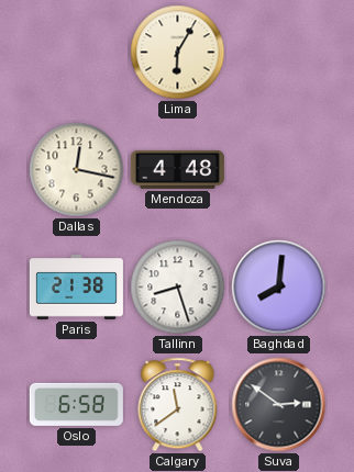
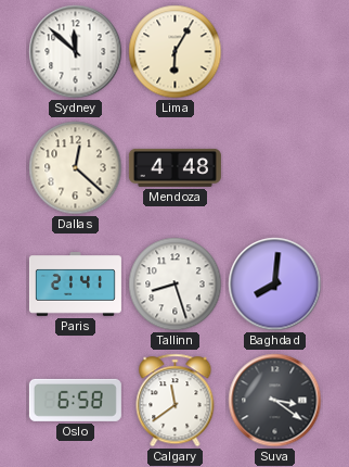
Sydney: none -> 11:52
Dallas: 12:17 -> 12:22
Paris: 21:38 -> 21:41
Suva: 2:51 -> 3:21
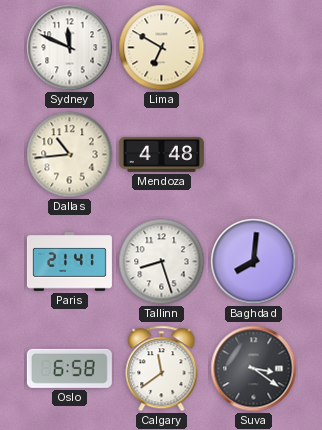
Sydney: 11:52 -> 11:49
Lima: 6:05 -> 6:50
Dallas: 12:22 -> 10:44
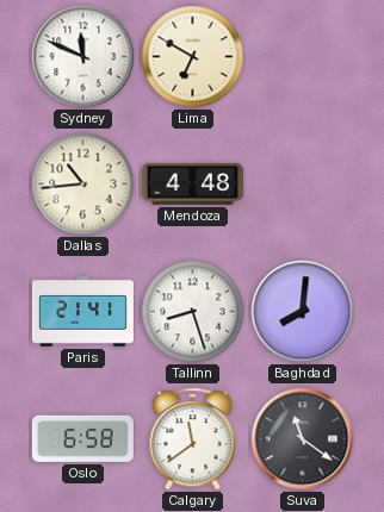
Suva: 3:21 -> 11:21
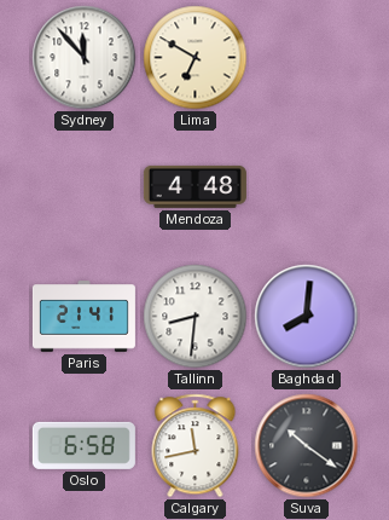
Sydney: 11:49 -> 11:53
Dallas: 10:44 -> none
Tallinn: 8:27 -> 8:31
Calgary: 11:39 -> 11:43
Suva: 11:21 -> 10:21
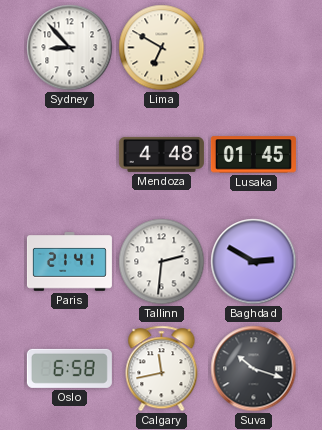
Sydney: 11:53 -> 8:53
Lusaka: none -> 01:45
Tallinn: 8:31 -> 2:31
Baghdad: 8:01 -> 2:50
Suva: 10:21 -> 10:18
